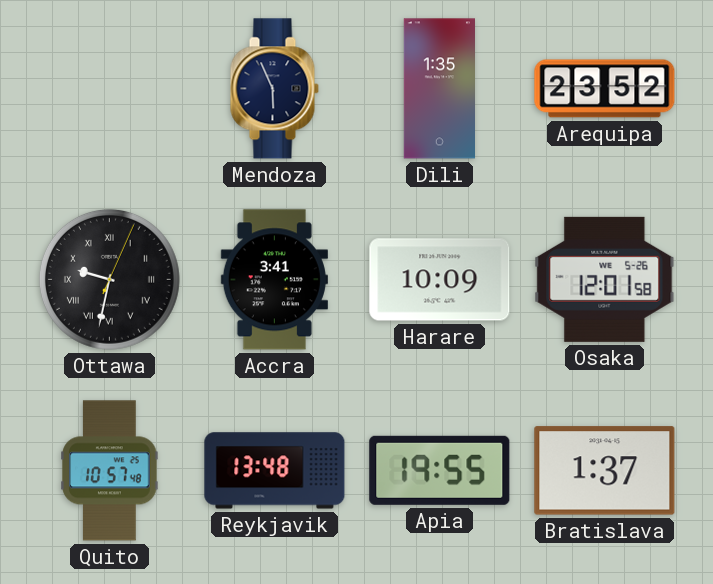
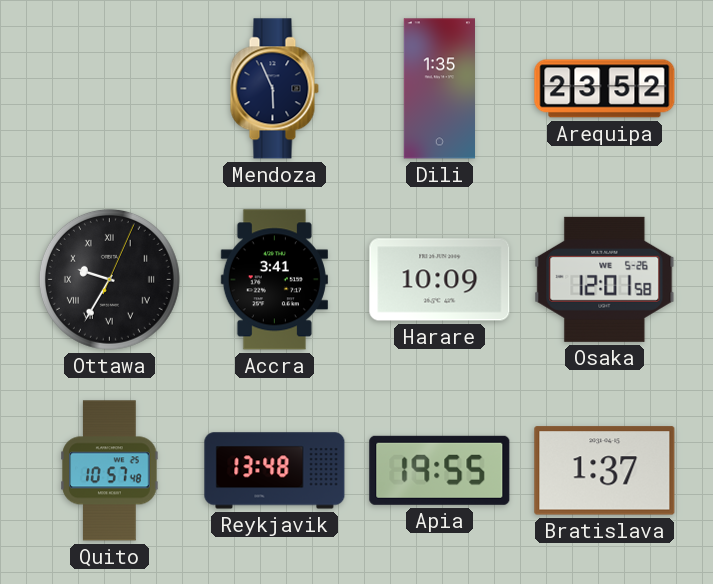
Ottawa: 9:32 -> 9:35
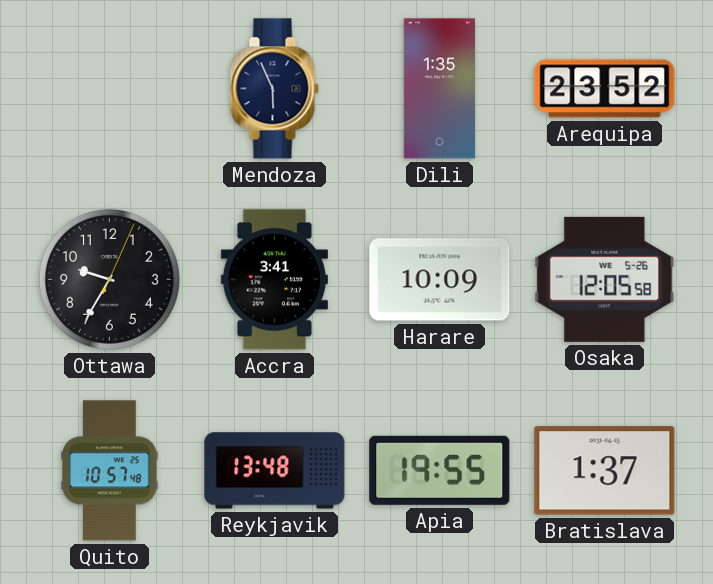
Ottawa numerals: Roman -> Arabic
Osaka: 12:01 -> 12:05
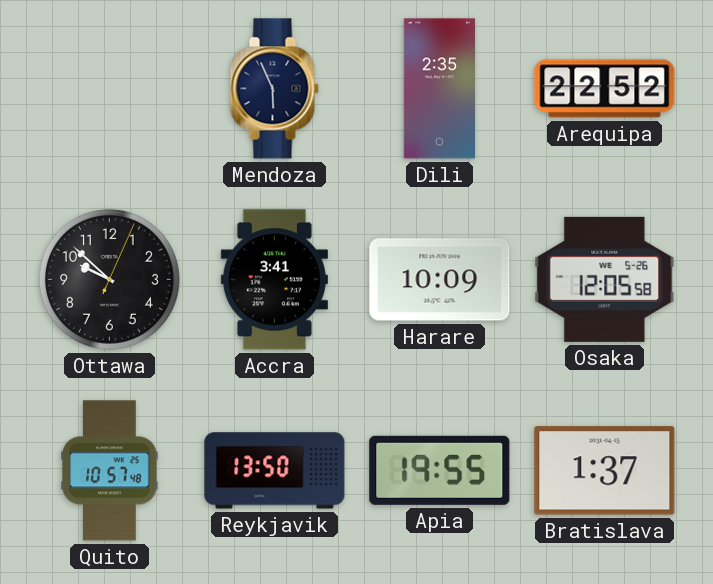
Dili: 1:35 -> 2:35
Arequipa: 23:52 -> 22:52
Ottawa: 9:35 -> 9:52
Reykjavik: 13:48 -> 13:50
